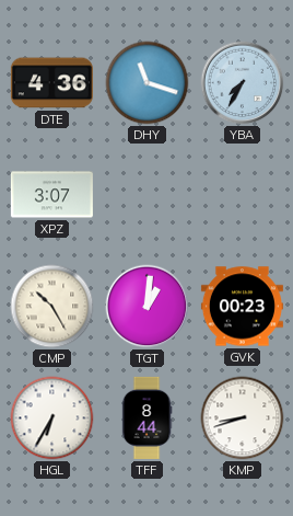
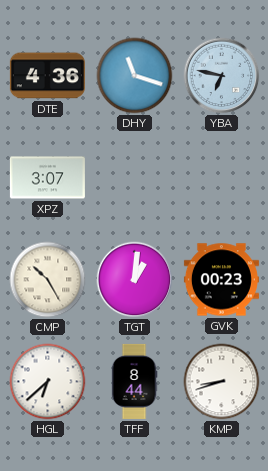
YBA: 7:35 -> 6:47
HGL: 6:35 -> 6:38
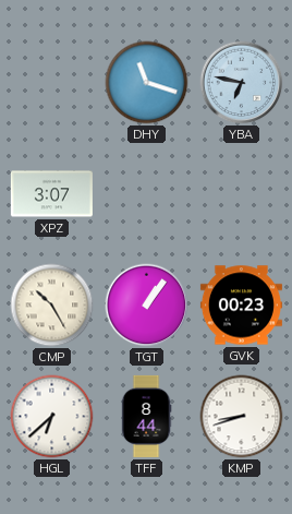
DTE: 4:36 -> none
TGT: 1:01 -> 1:06
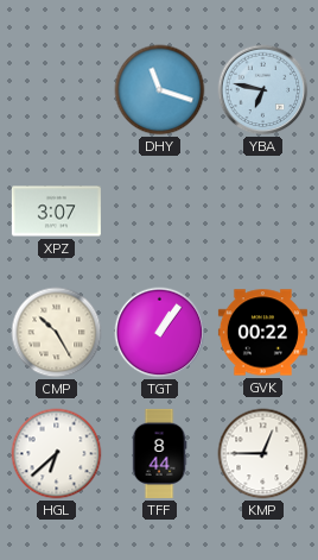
GVK: 00:23 -> 00:22
KMP: 8:42 -> 12:45
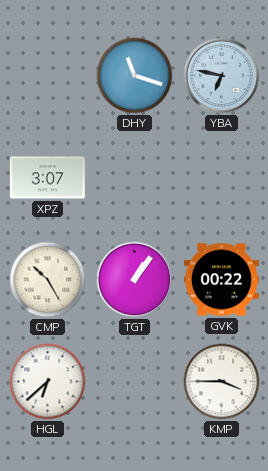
TFF: 8:44 -> none
KMP: 12:45 -> 3:45
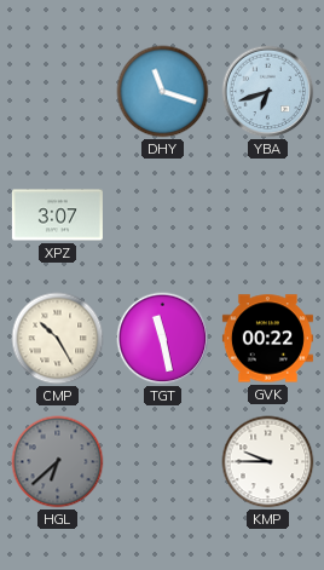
YBA: 6:47 -> 6:42
TGT: 1:06 -> 11:28
HGL dial: white -> grey
KMP: 3:45 -> 9:45
